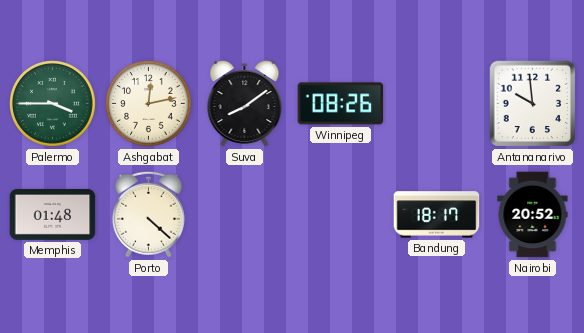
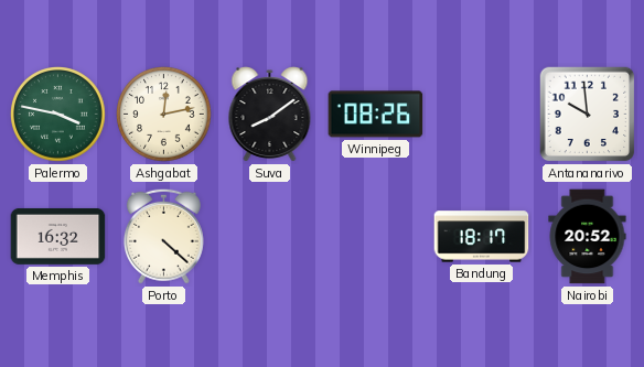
Palermo: 3:45 -> 3:47
Memphis: 01:48 -> 16:32
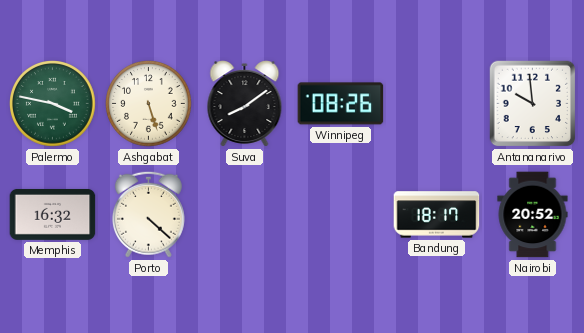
Ashgabat: 12:13 -> 5:27
